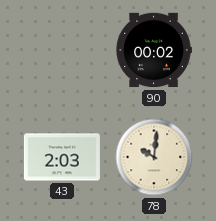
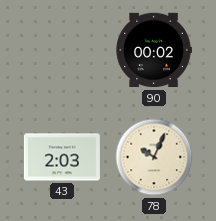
78: 10:01 -> 10:04
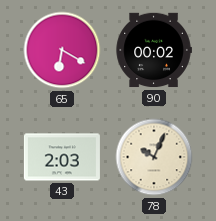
65: none -> 6:20
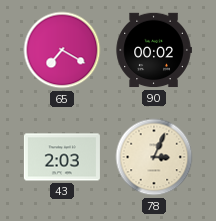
65: 6:20 -> 7:20
78: 10:04 -> 3:04
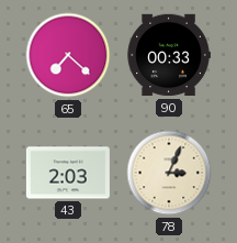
65: 7:20 -> 7:22
90: 00:02 -> 00:33
